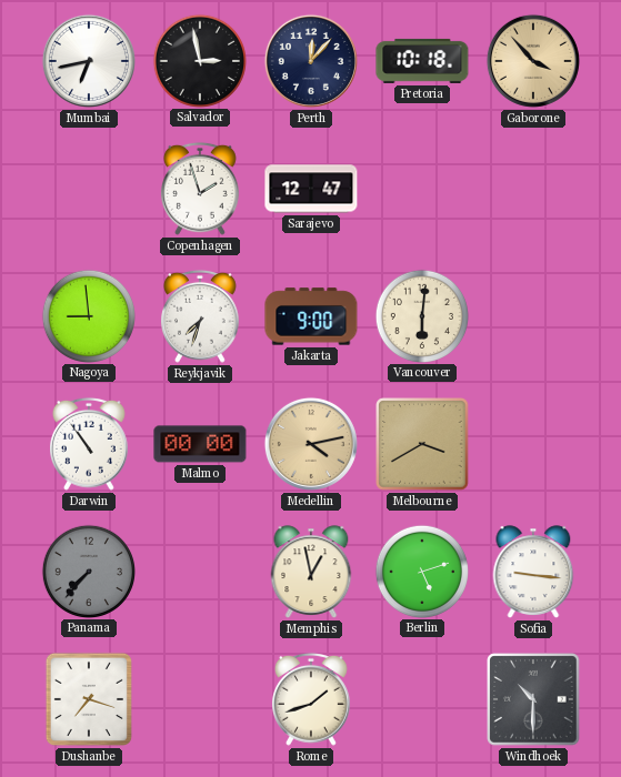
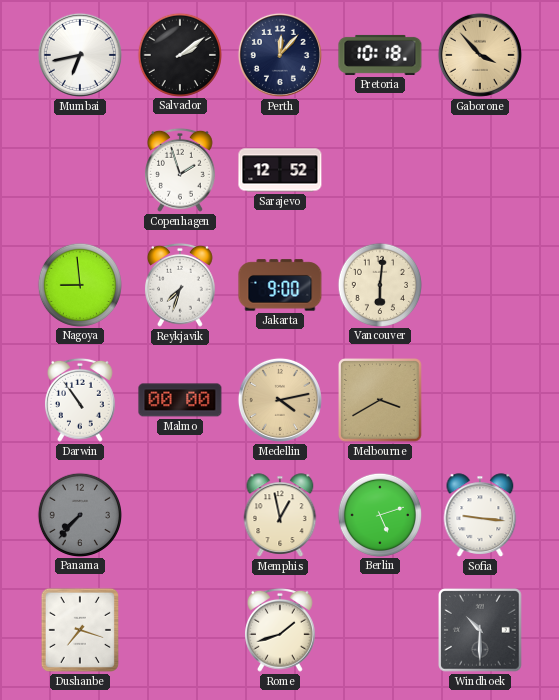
Salvador: 2:58 -> 2:09
Sarajevo: 12:47 -> 12:52
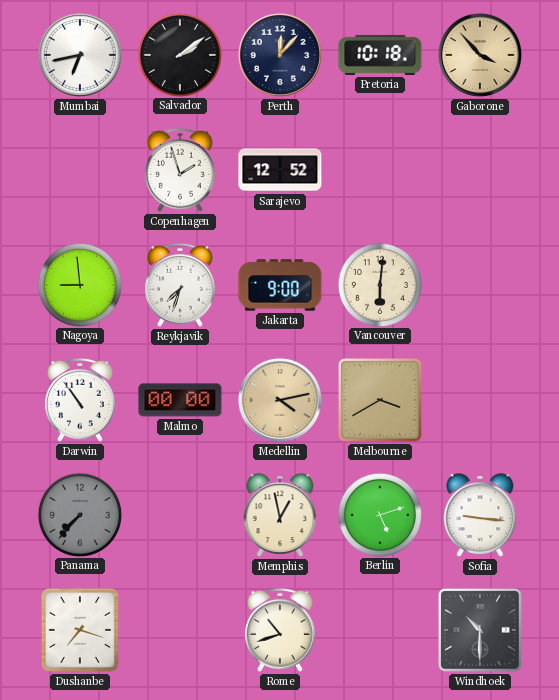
Rome: 1:42 -> 10:42
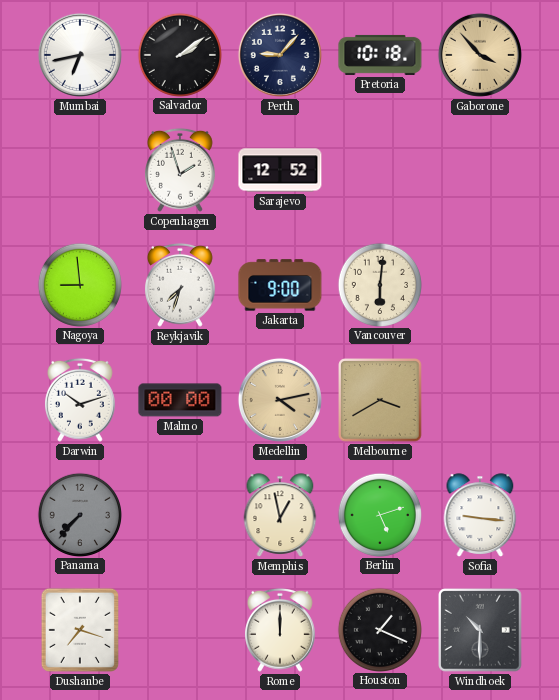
Perth: 12:07 -> 9:07
Darwin: 10:54 -> 10:12
Rome: 10:42 -> 12:00
Houston: none -> 1:19
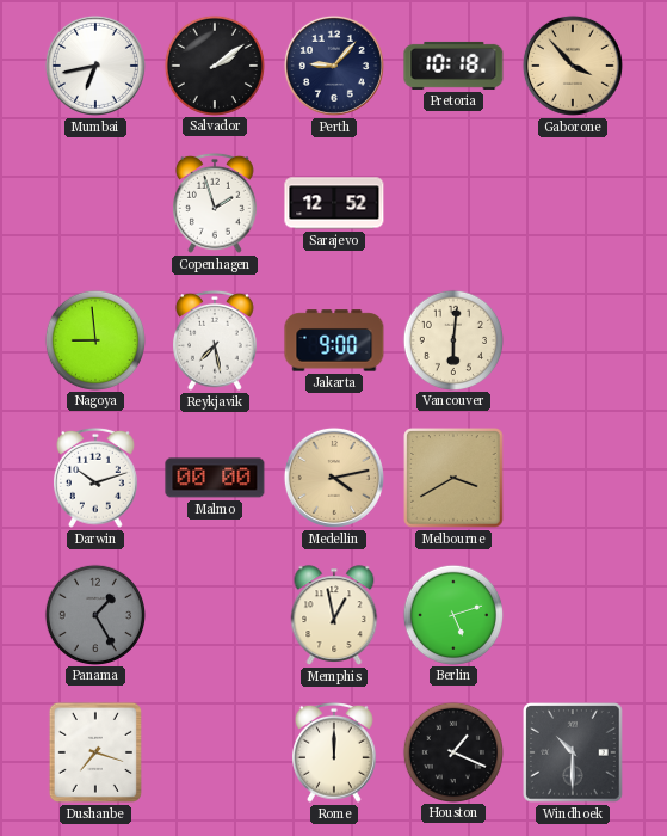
Reykjavik: 7:33 -> 7:28
Panama: 7:37 -> 1:25
Sofia: 9:16 -> none
